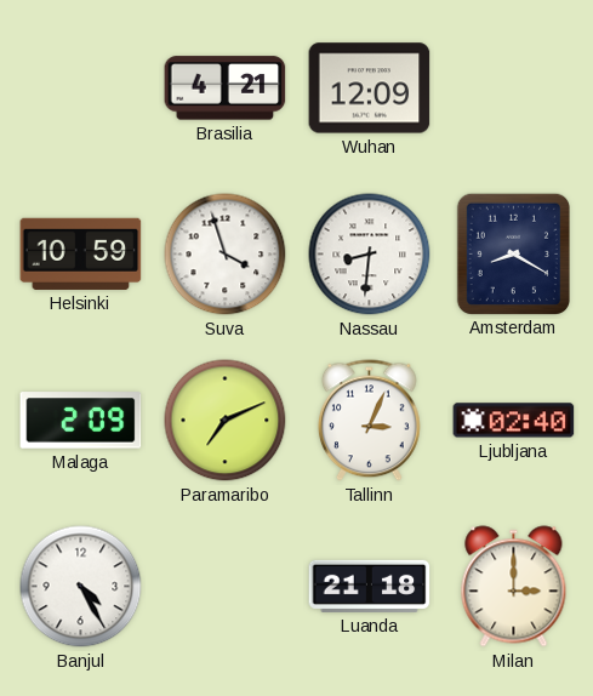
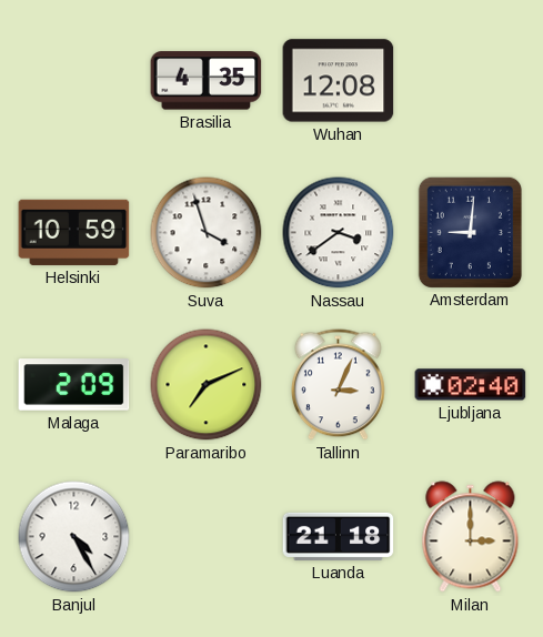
Brasilia: 4:21 -> 4:35
Wuhan: 12:09 -> 12:08
Nassau: 8:31 -> 3:39
Amsterdam: 8:20 -> 9:01
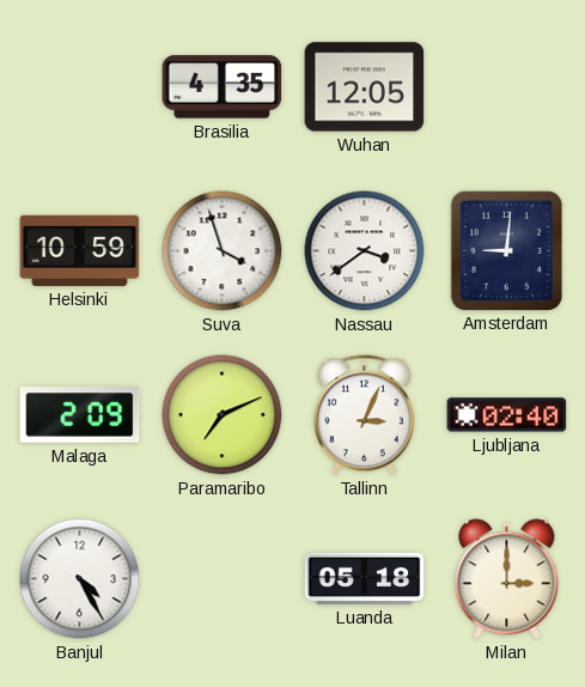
Wuhan: 12:08 -> 12:05
Luanda: 21:18 -> 05:18
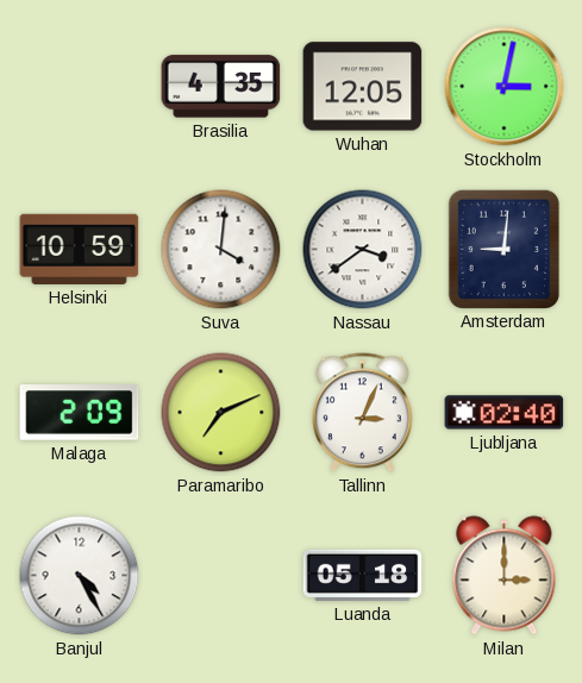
Stockholm: none -> 3:02
Suva: 3:57 -> 4:01
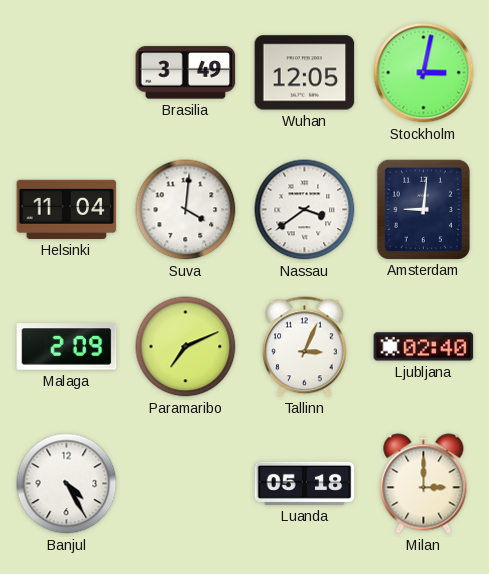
Brasilia: 4:35 -> 3:49
Helsinki: 10:59 -> 11:04
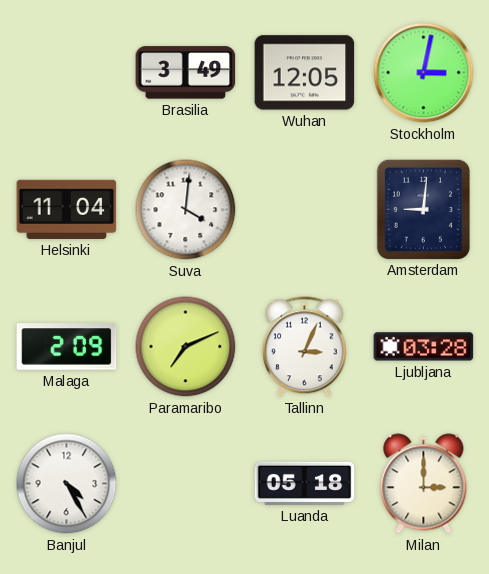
Nassau: 3:39 -> none
Ljubljana: 02:40 -> 03:28
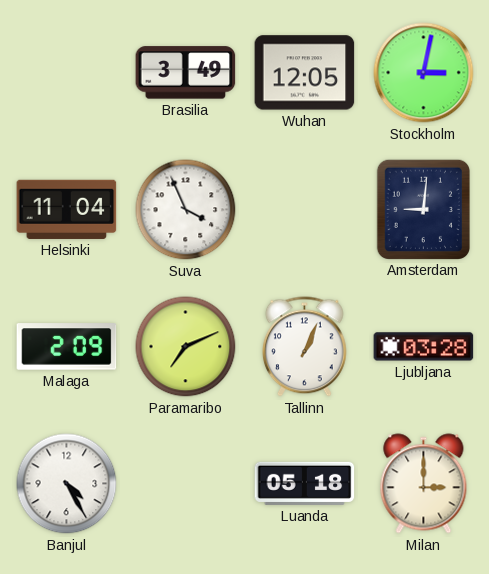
Suva: 4:01 -> 3:56
Tallinn: 3:04 -> 1:04
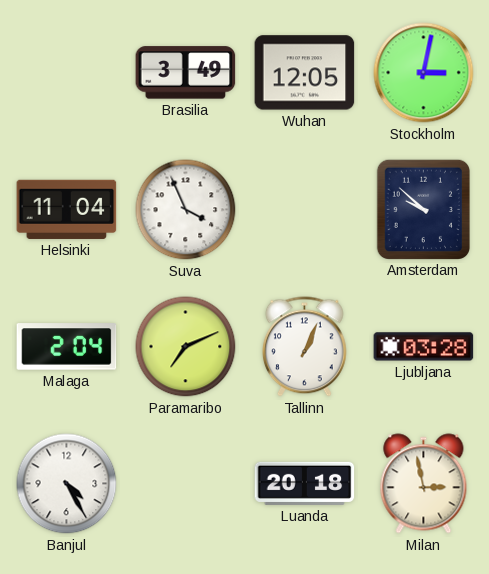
Amsterdam: 9:01 -> 9:52
Malaga: 2:09 -> 2:04
Luanda: 05:18 -> 20:18
Milan: 3:00 -> 2:58
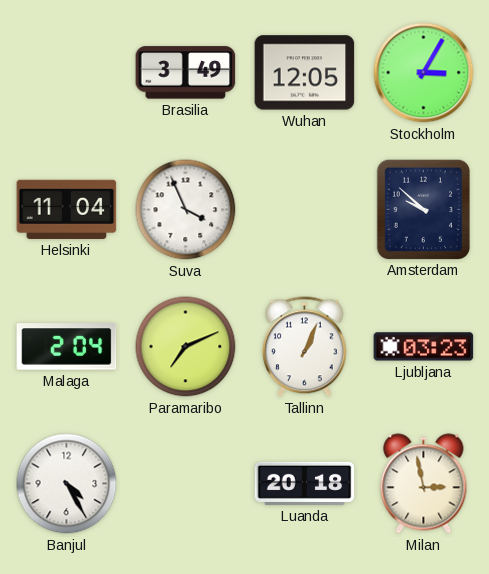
Stockholm: 3:02 -> 3:05
Ljubljana: 03:28 -> 03:23
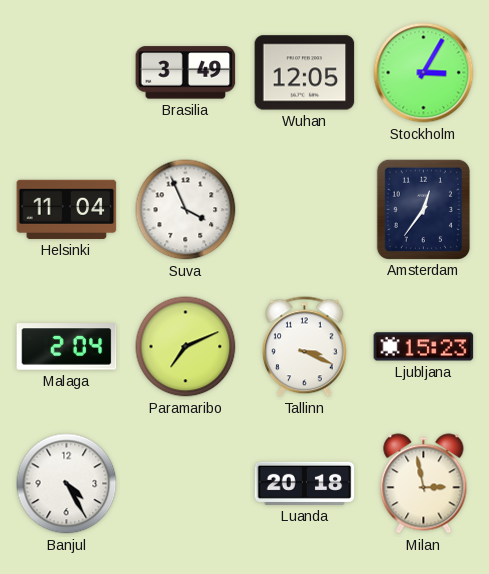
Amsterdam: 9:52 -> 12:36
Tallinn: 1:04 -> 3:19
Ljubljana: 03:23 -> 15:23
